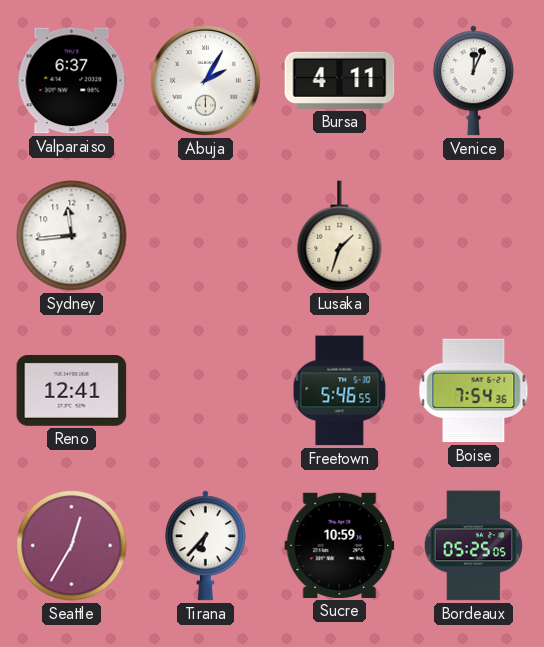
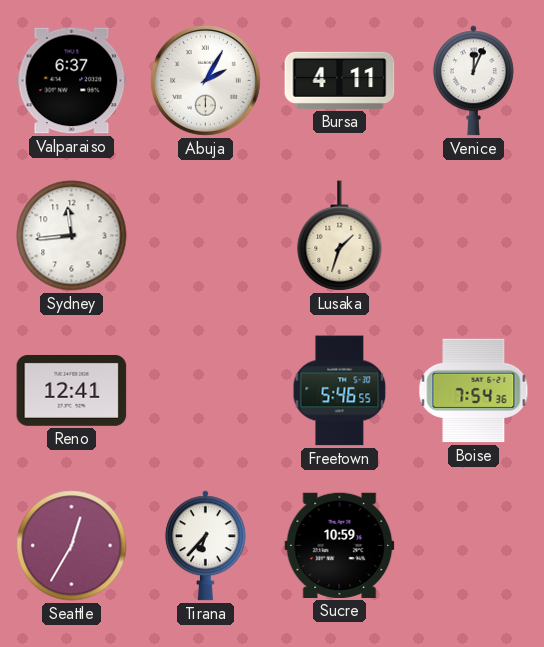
Bordeaux: 05:25 -> none
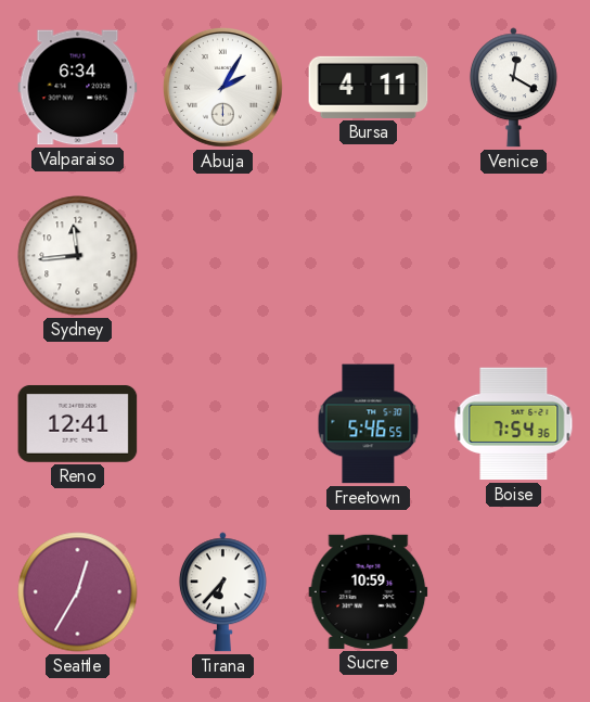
Valparaiso: 6:37 -> 6:34
Venice: 12:04 -> 12:20
Lusaka: 1:33 -> none
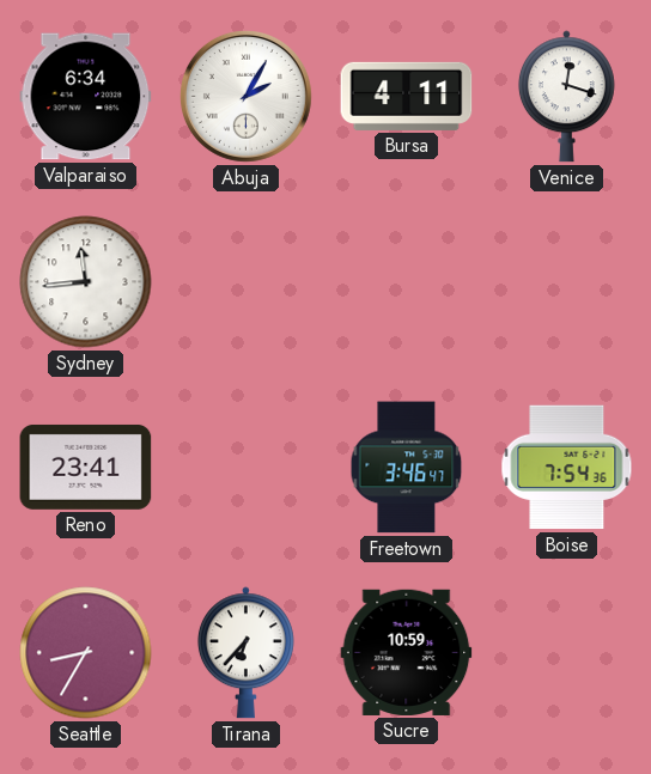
Venice: 12:20 -> 12:18
Reno: 12:41 -> 23:41
Freetown: 5:46 -> 3:46
Seattle: 12:35 -> 8:35
